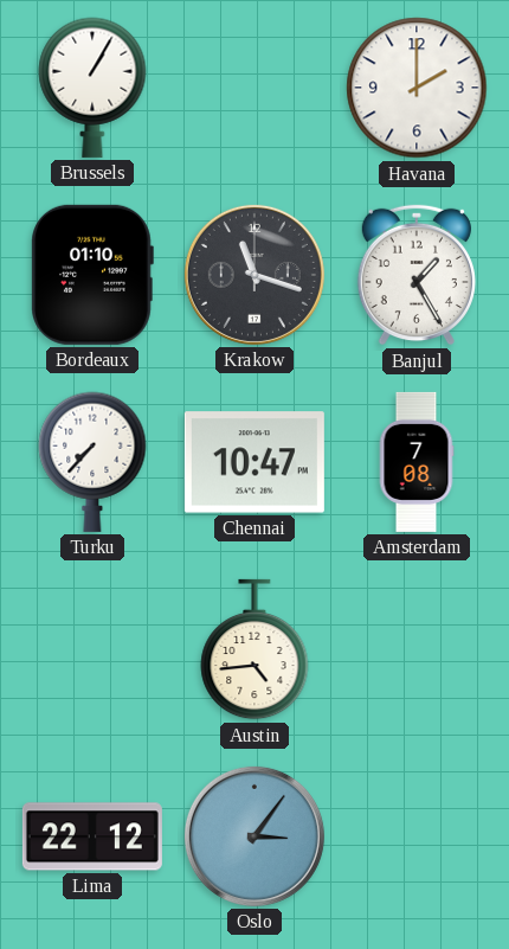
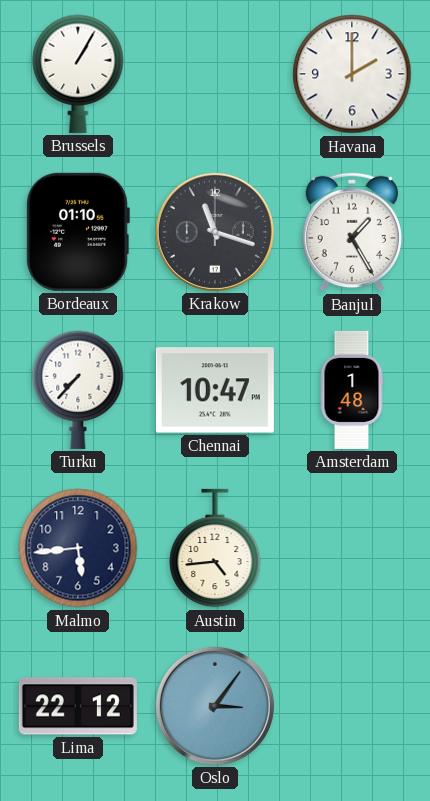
Amsterdam: 7:08 -> 1:48
Malmo: none -> 5:44
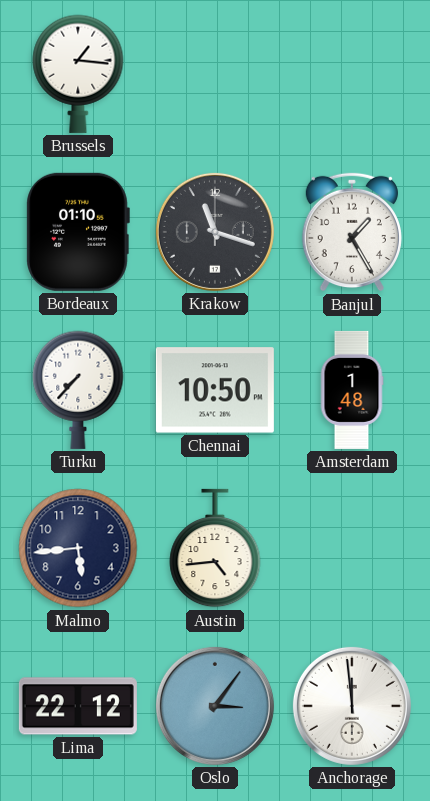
Brussels: 1:05 -> 1:16
Havana: 2:00 -> none
Chennai: 10:47 -> 10:50
Anchorage: none -> 11:59
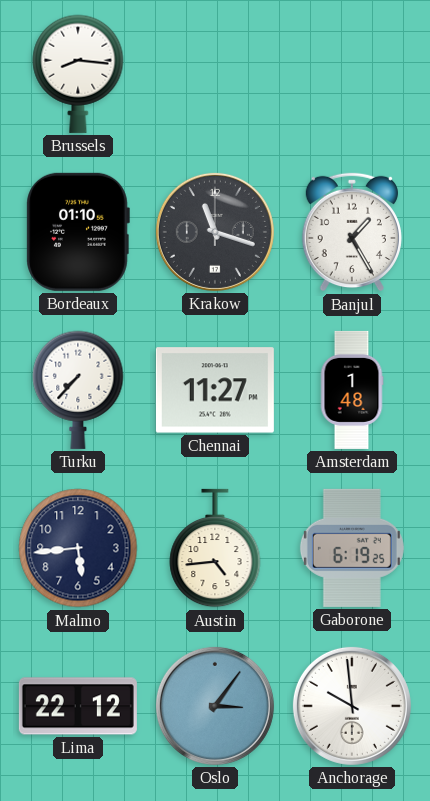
Brussels: 1:16 -> 8:16
Chennai: 10:50 -> 11:27
Gaborone: none -> 6:19
Anchorage: 11:59 -> 9:59
